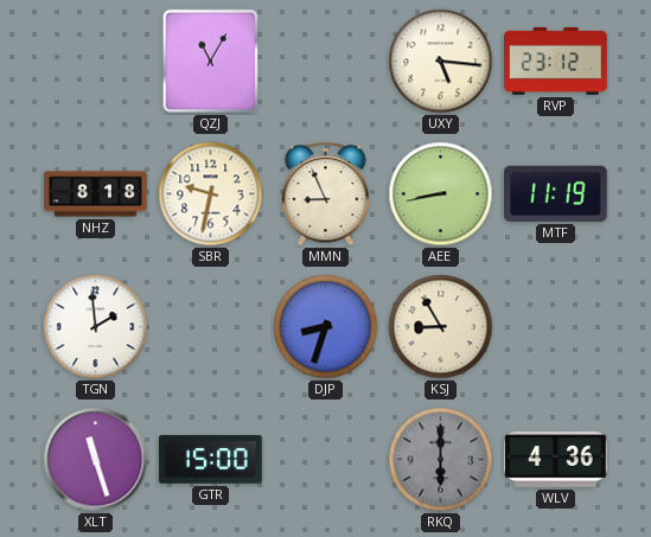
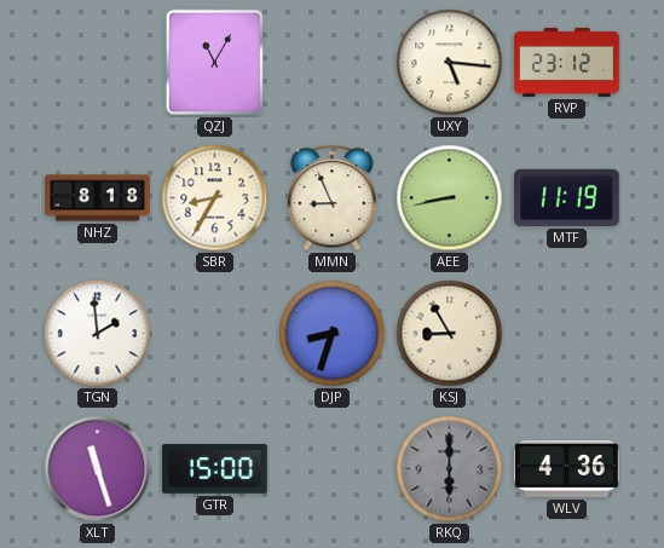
SBR: 9:32 -> 8:35
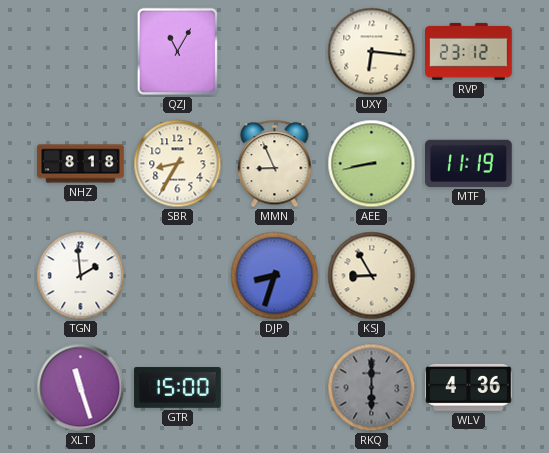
UXY: 5:16 -> 6:16
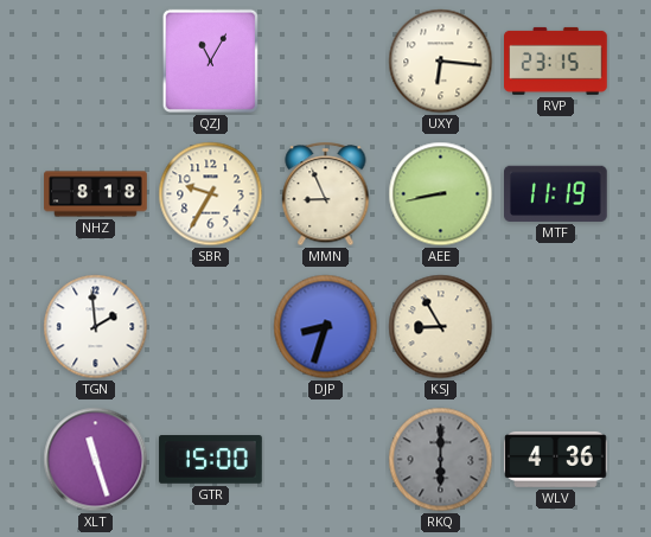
RVP: 23:12 -> 23:15
SBR: 8:35 -> 9:35
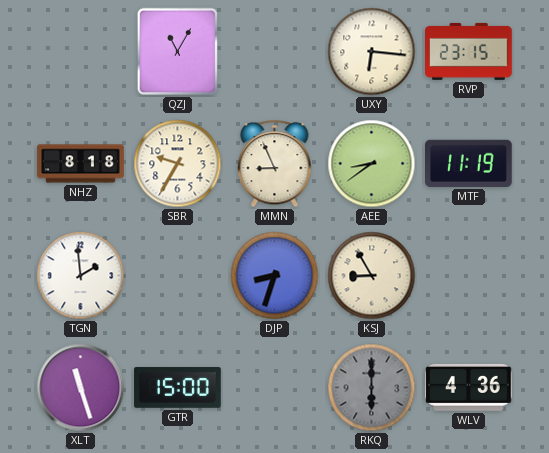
AEE: 8:43 -> 8:39
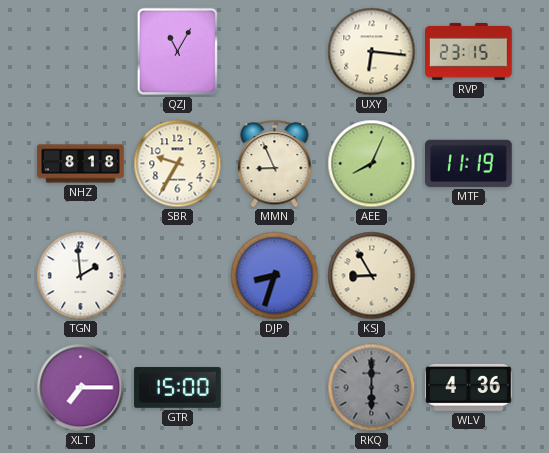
AEE: 8:39 -> 8:04
XLT: 11:27 -> 7:15
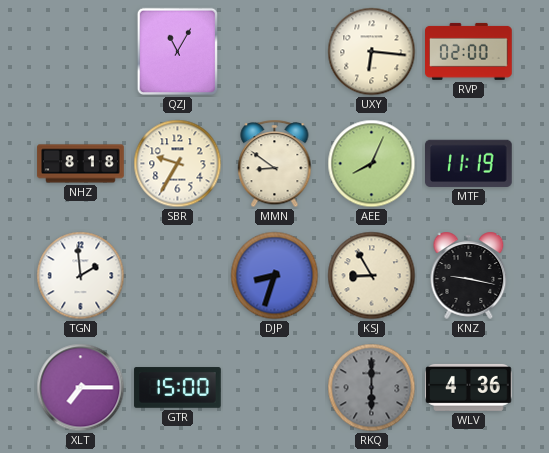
RVP: 23:15 -> 02:00
MMN: 8:56 -> 8:51
KNZ: none -> 9:17
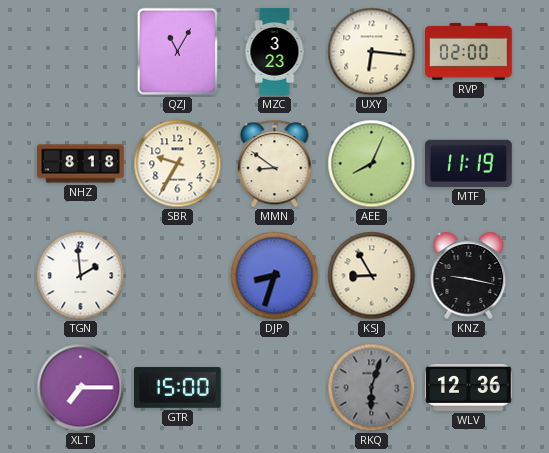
MZC: none -> 3:23
RKQ: 6:00 -> 6:03
WLV: 4:36 -> 12:36
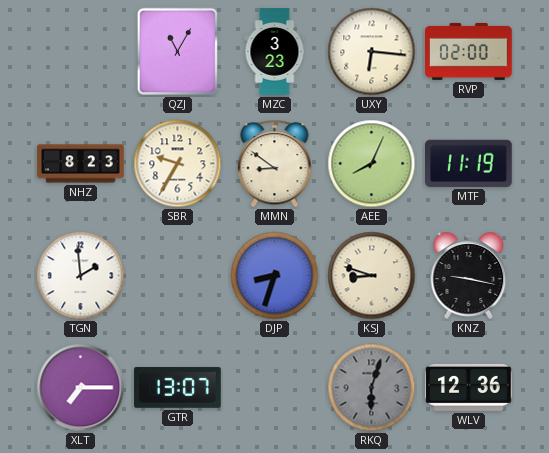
NHZ: 8:18 -> 8:23
KSJ: 8:55 -> 8:48
GTR: 15:00 -> 13:07
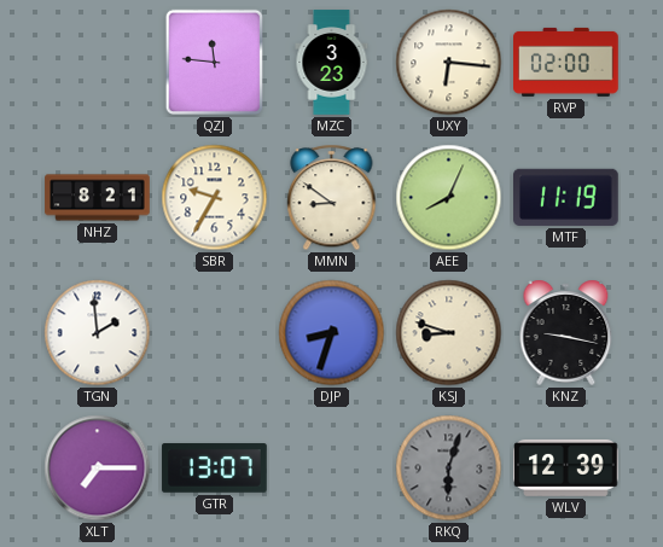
QZJ: 11:05 -> 11:46
NHZ: 8:23 -> 8:21
WLV: 12:36 -> 12:39
